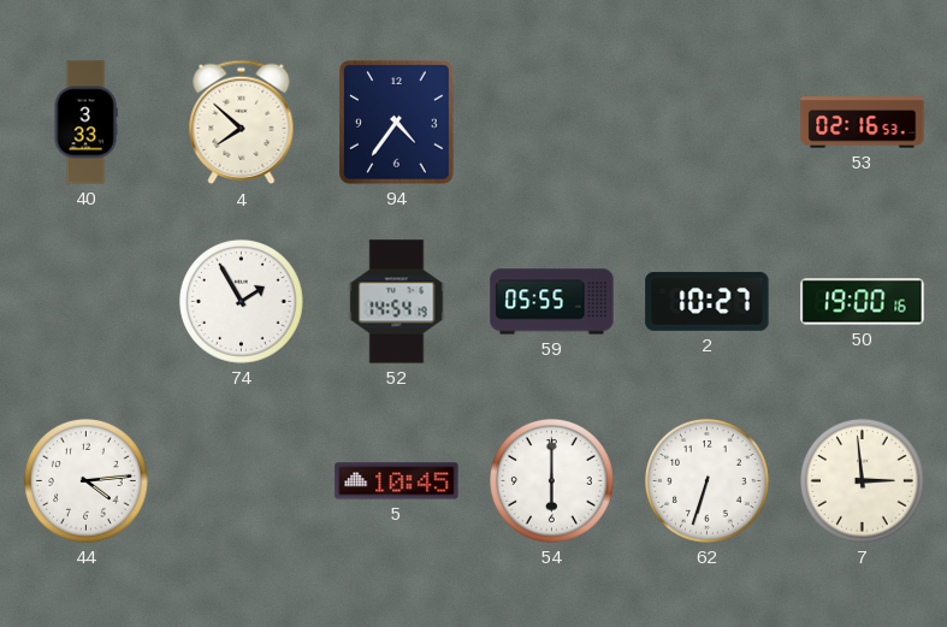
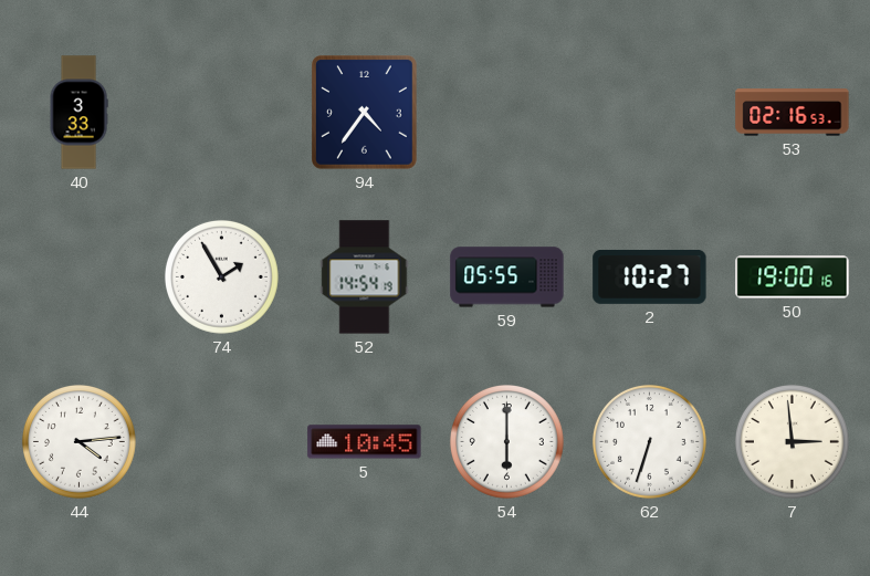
4: 7:52 -> none
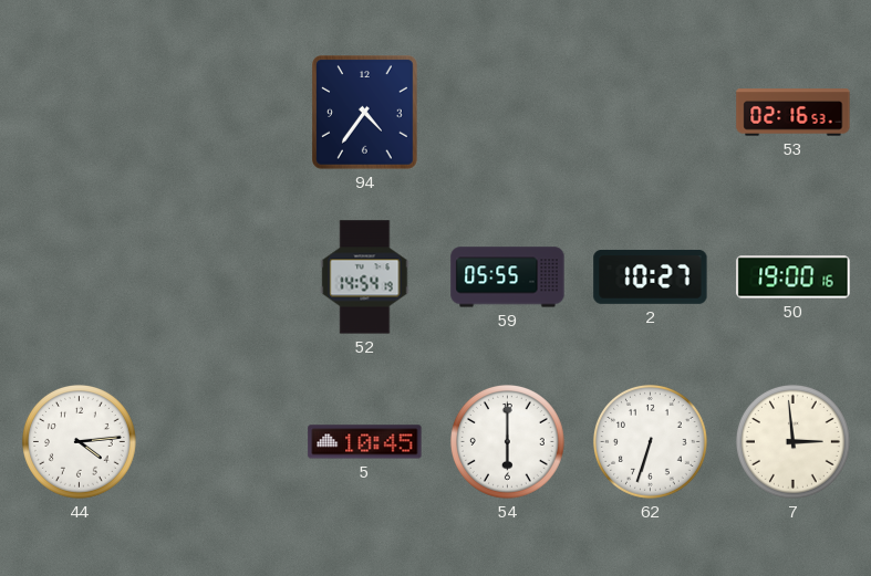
40: 3:33 -> none
74: 1:55 -> none
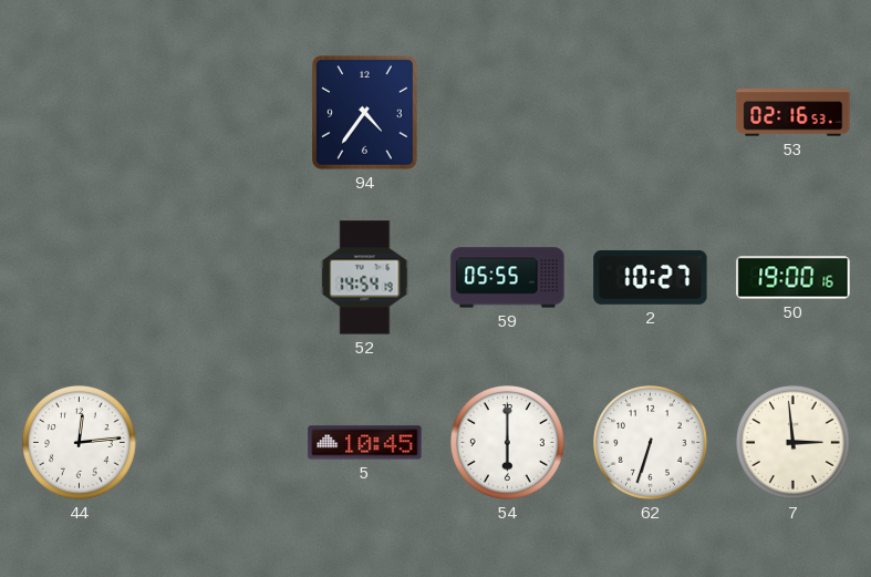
44: 4:14 -> 12:14
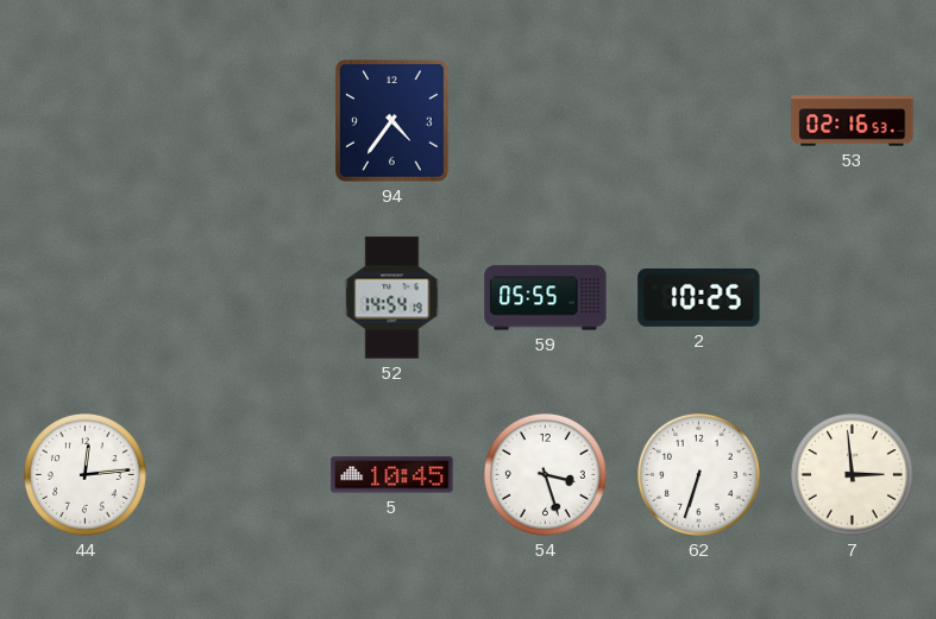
2: 10:27 -> 10:25
50: 19:00 -> none
54: 6:00 -> 3:27
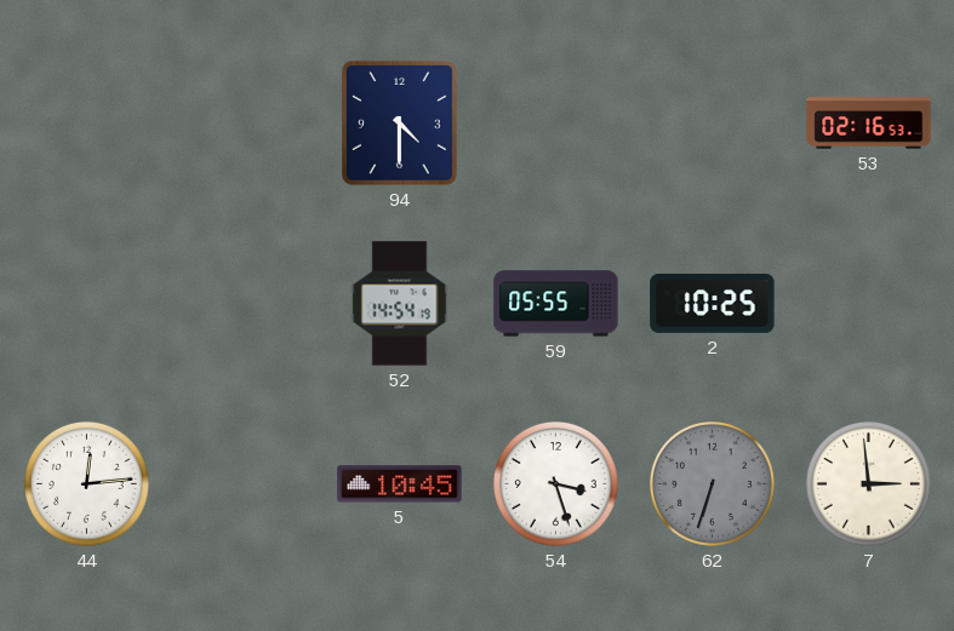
94: 4:36 -> 4:30
62 dial: white -> grey
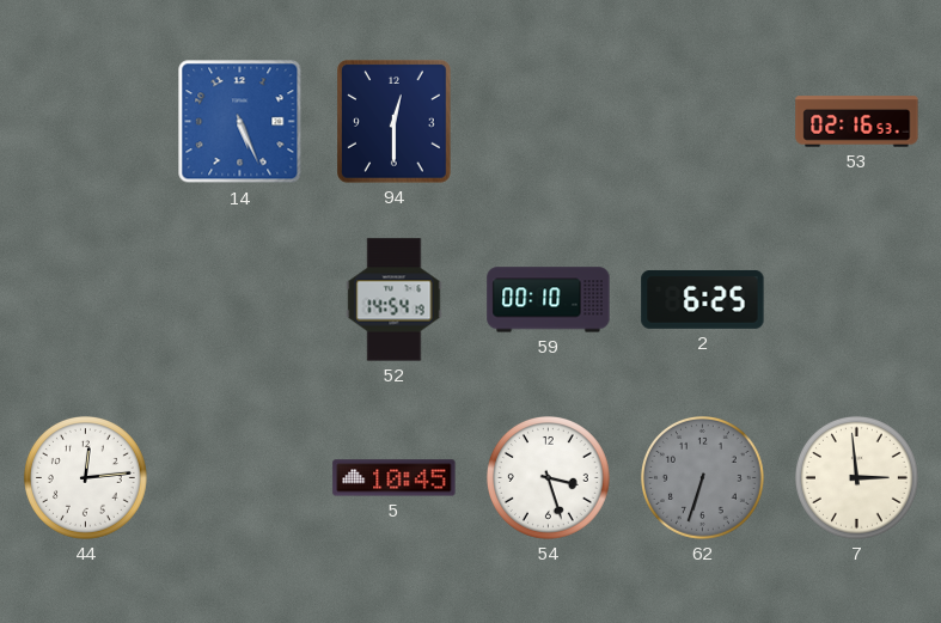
14: none -> 5:26
94: 4:30 -> 12:30
59: 05:55 -> 00:10
2: 10:25 -> 6:25
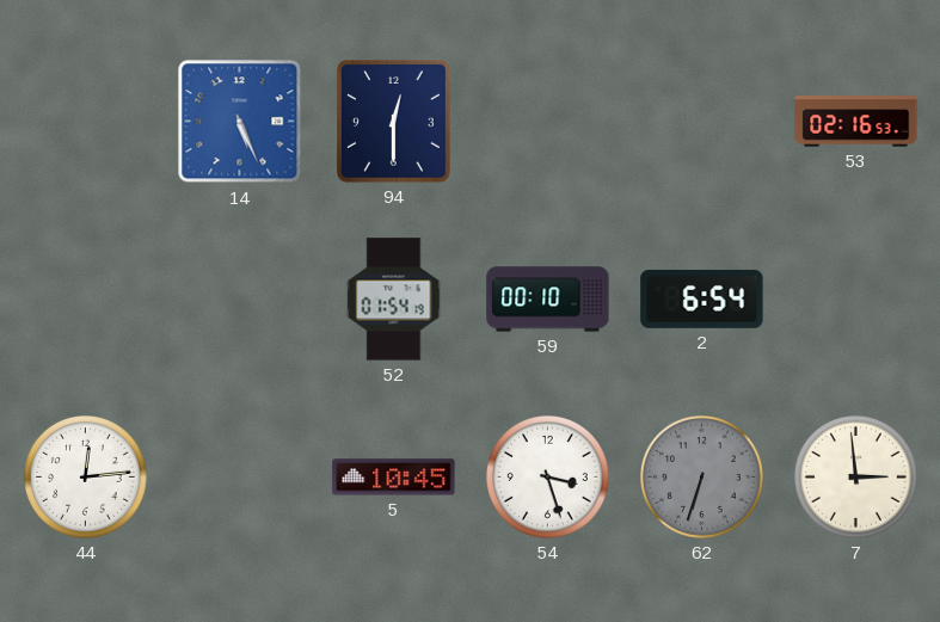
52: 14:54 -> 01:54
2: 6:25 -> 6:54
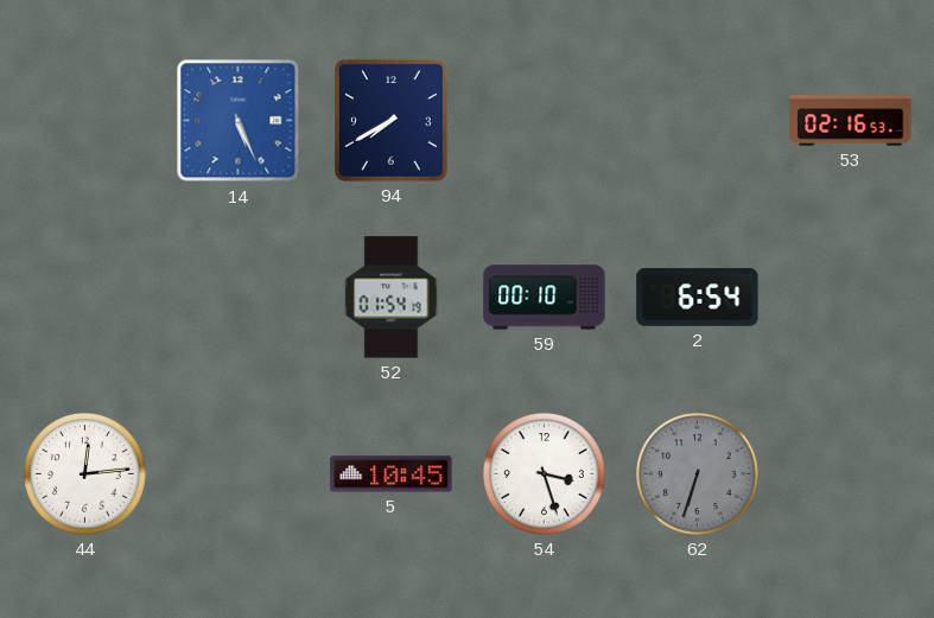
94: 12:30 -> 7:40
7: 2:59 -> none
